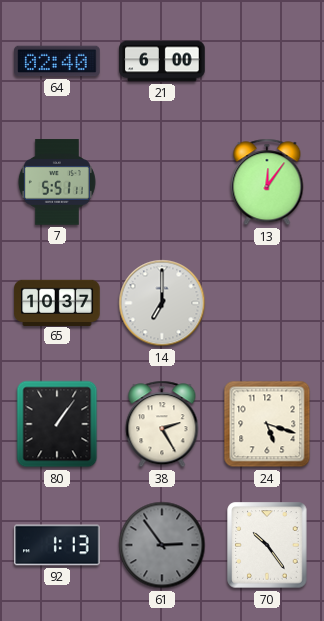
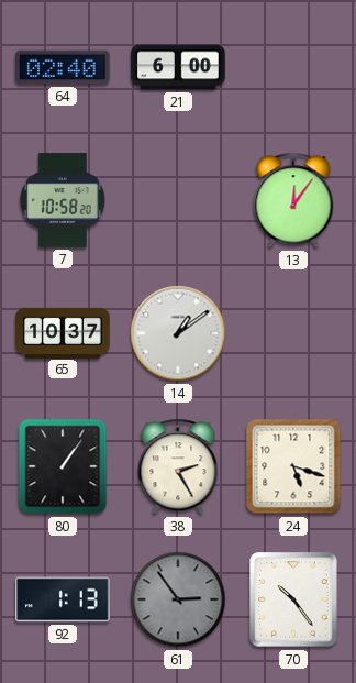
7: 5:51 -> 10:58
14: 7:00 -> 1:09
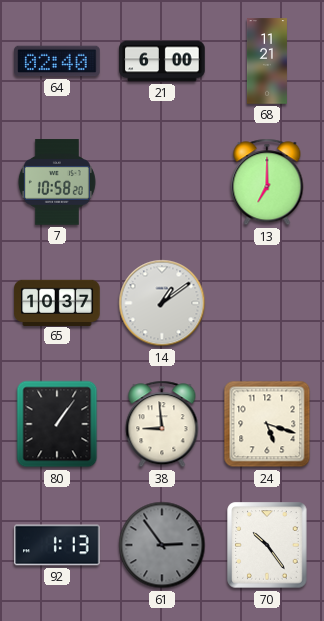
68: none -> 11:21
13: 12:06 -> 7:00
38: 2:25 -> 8:59
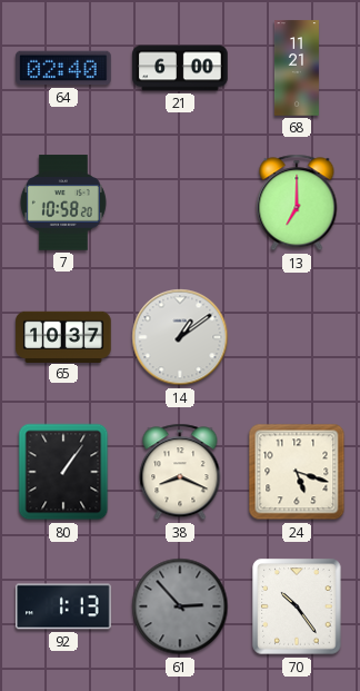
38: 8:59 -> 8:19
61: 2:54 -> 2:53
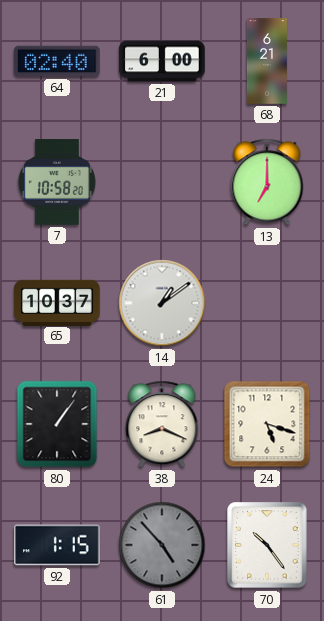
68: 11:21 -> 6:21
92: 1:13 -> 1:15
61: 2:53 -> 4:53
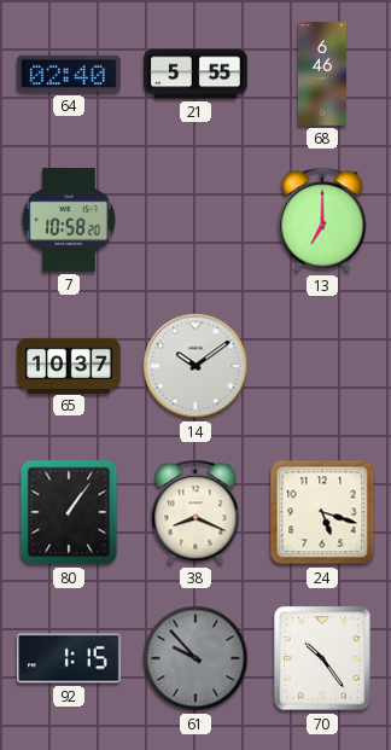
21: 6:00 -> 5:55
68: 6:21 -> 6:46
14: 1:09 -> 10:09
61: 4:53 -> 9:53
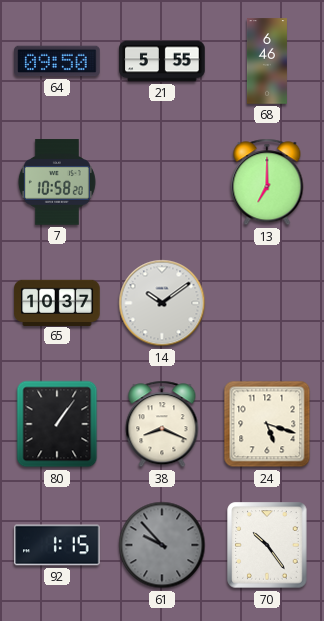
64: 02:40 -> 09:50
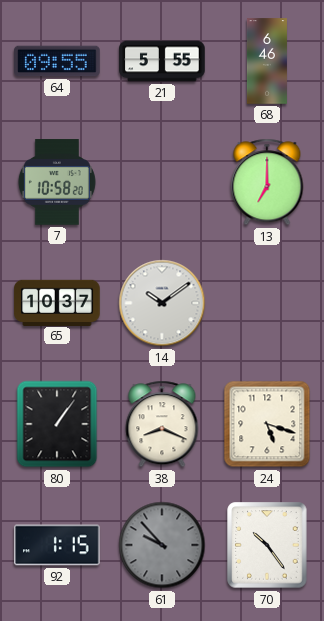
64: 09:50 -> 09:55
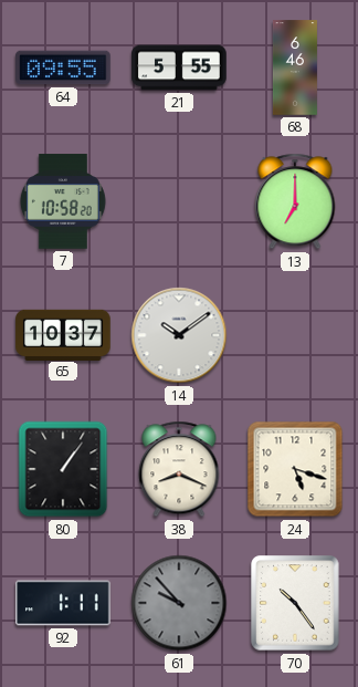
92: 1:15 -> 1:11
